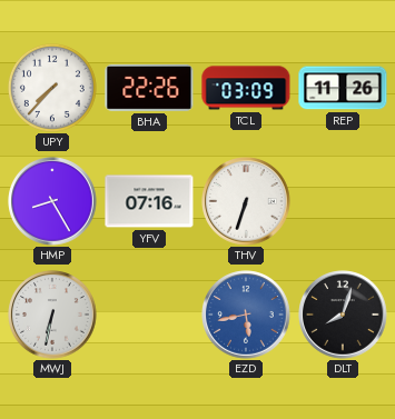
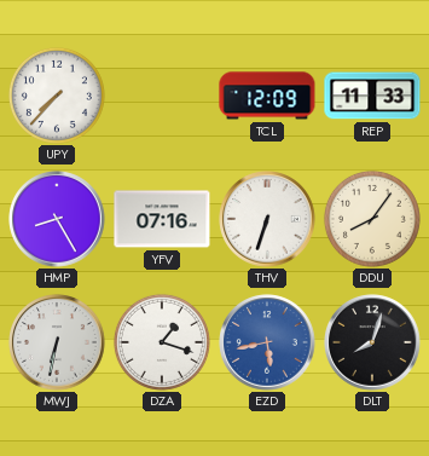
BHA: 22:26 -> none
TCL: 03:09 -> 12:09
REP: 11:26 -> 11:33
DDU: none -> 8:06
DZA: none -> 1:18
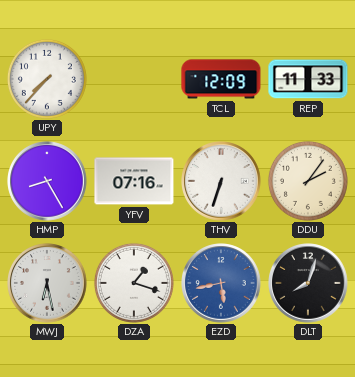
DDU: 8:06 -> 2:06
MWJ: 6:32 -> 6:28
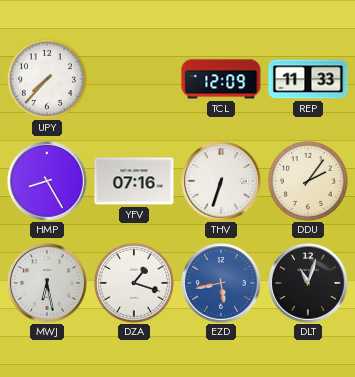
DLT: 8:03 -> 11:03
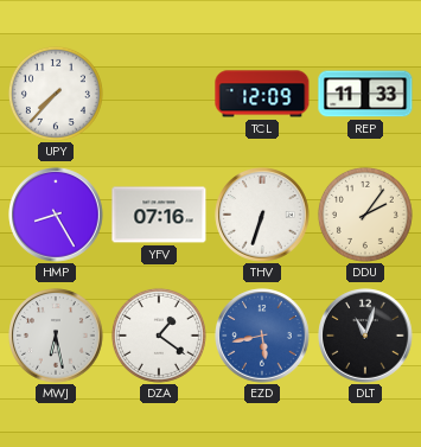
DZA: 1:18 -> 1:21
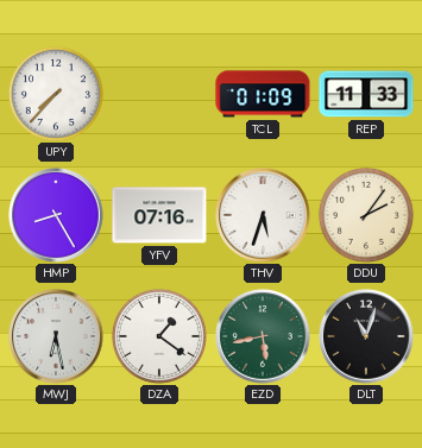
TCL: 12:09 -> 01:09
THV: 6:33 -> 5:33
EZD dial: blue -> green
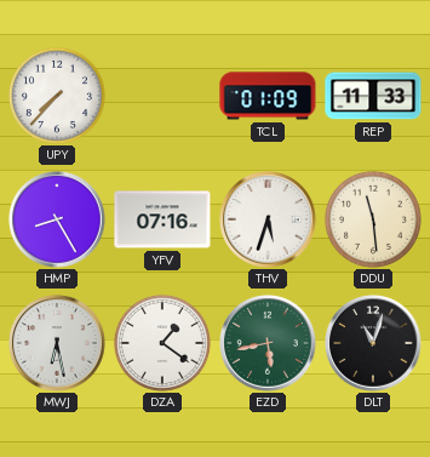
DDU: 2:06 -> 11:29
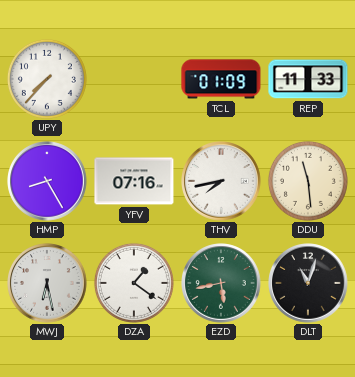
THV: 5:33 -> 7:43
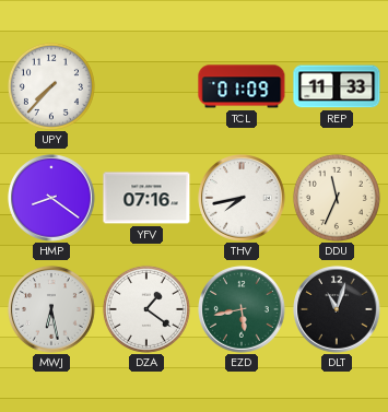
HMP: 8:25 -> 8:21
DDU: 11:29 -> 11:34
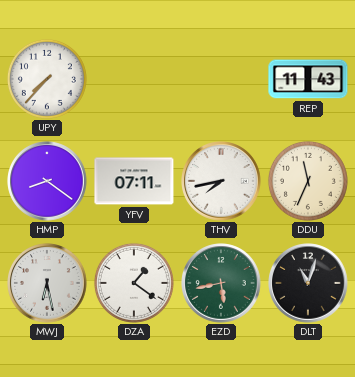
TCL: 01:09 -> none
REP: 11:33 -> 11:43
YFV: 07:16 -> 07:11
